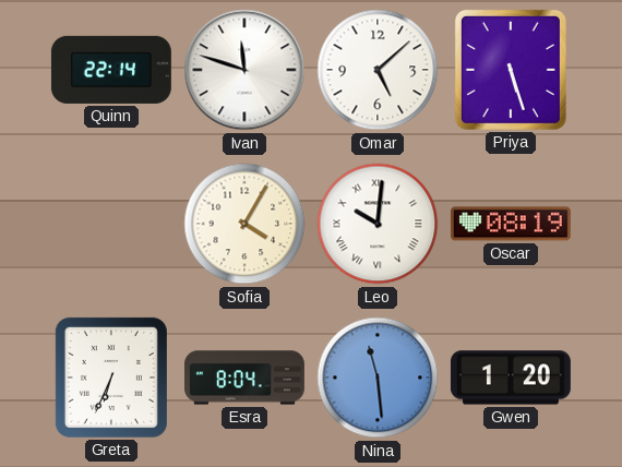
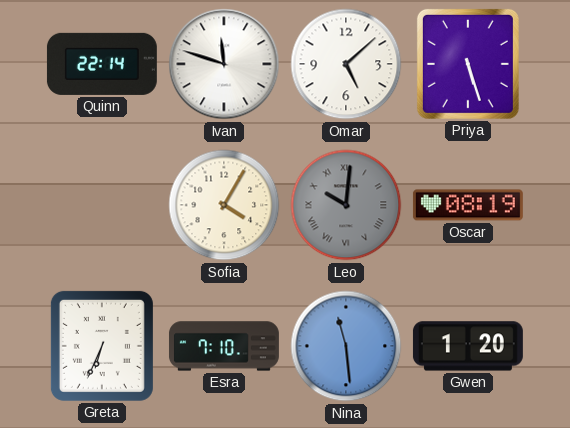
Leo dial: white -> grey
Esra: 8:04 -> 7:10
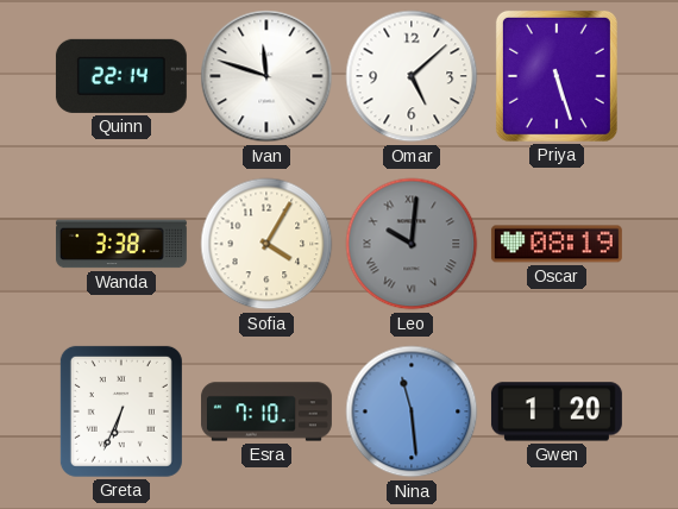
Wanda: none -> 3:38
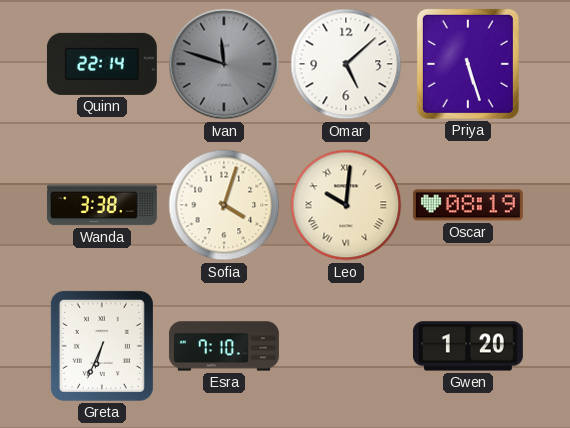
Ivan dial: white -> grey
Sofia: 4:05 -> 4:03
Leo dial: grey -> cream
Nina: 11:29 -> none
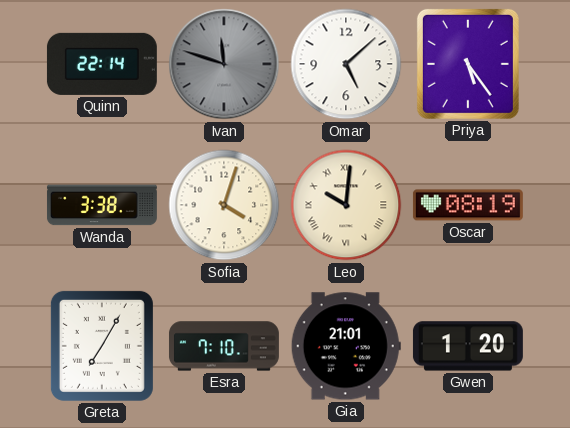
Priya: 5:27 -> 5:24
Greta: 6:34 -> 7:05
Gia: none -> 21:01
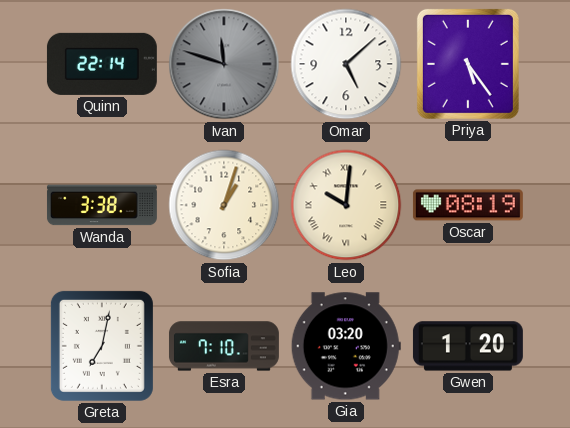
Sofia: 4:03 -> 1:03
Greta: 7:05 -> 7:02
Gia: 21:01 -> 03:20
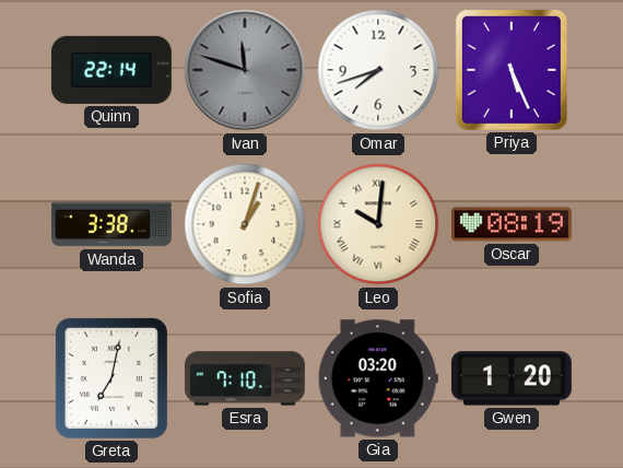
Omar: 5:08 -> 7:42
Priya: 5:24 -> 5:26
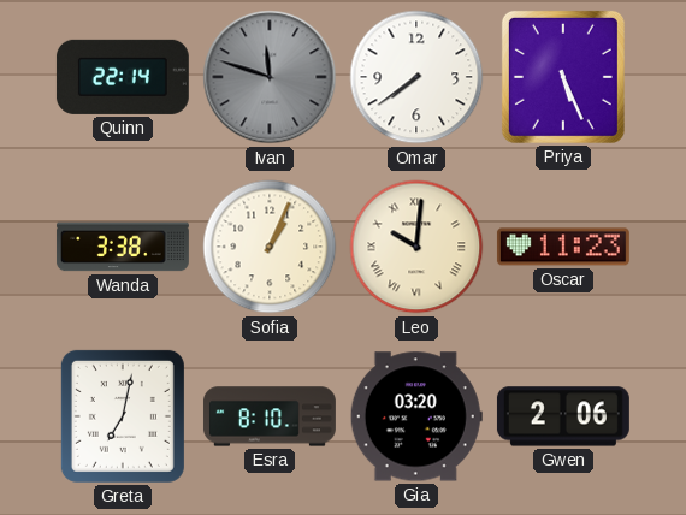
Omar: 7:42 -> 7:39
Sofia: 1:03 -> 1:04
Oscar: 08:19 -> 11:23
Esra: 7:10 -> 8:10
Gwen: 1:20 -> 2:06
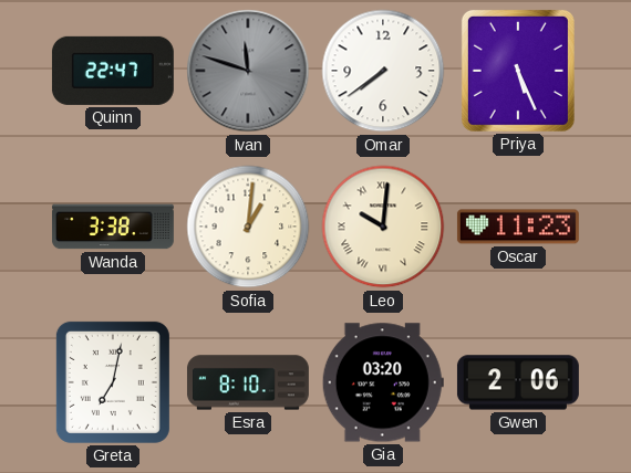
Quinn: 22:14 -> 22:47
Sofia: 1:04 -> 1:01
